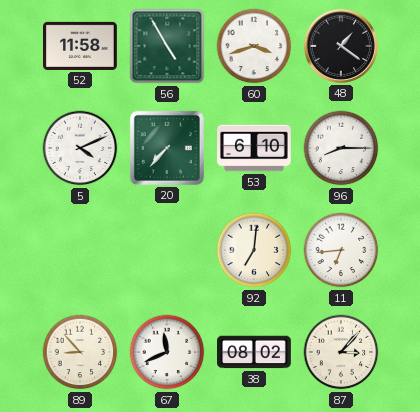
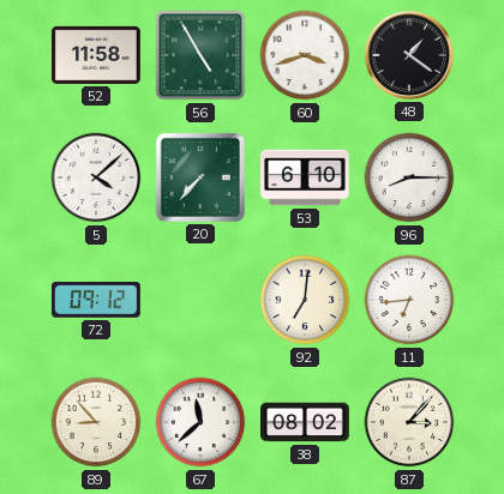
5: 4:11 -> 4:08
72: none -> 09:12
67: 11:41 -> 11:38
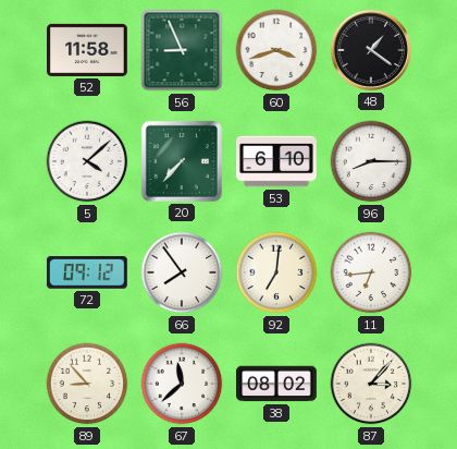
56: 4:55 -> 8:56
66: none -> 7:54
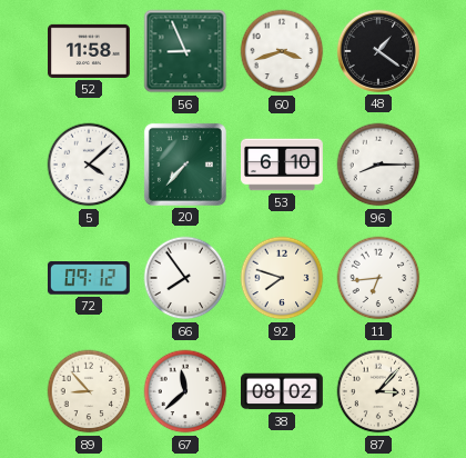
92: 7:01 -> 7:48
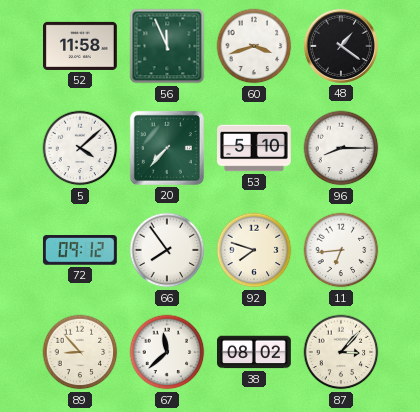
56: 8:56 -> 11:56
53: 6:10 -> 5:10
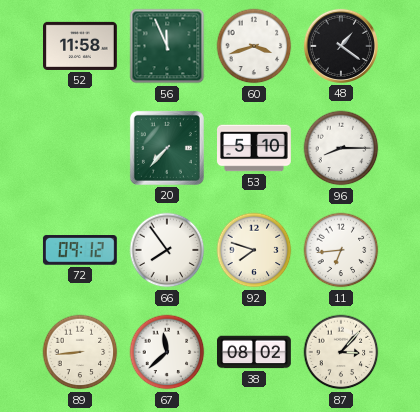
5: 4:08 -> none
89: 8:53 -> 8:44
